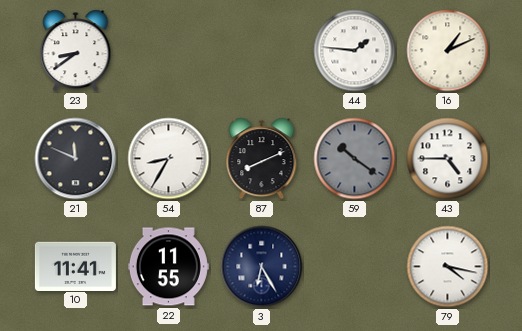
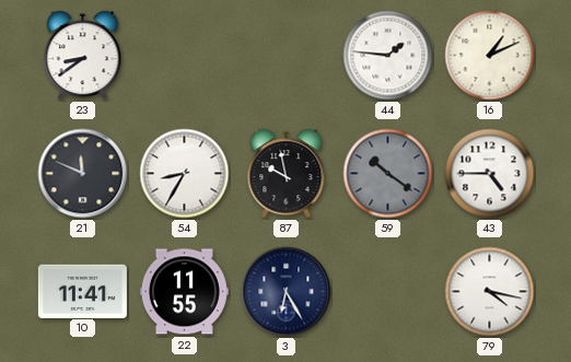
87: 8:11 -> 9:58
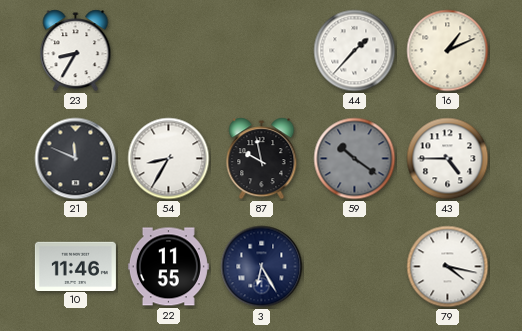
23: 8:39 -> 8:35
44: 1:46 -> 1:37
10: 11:41 -> 11:46
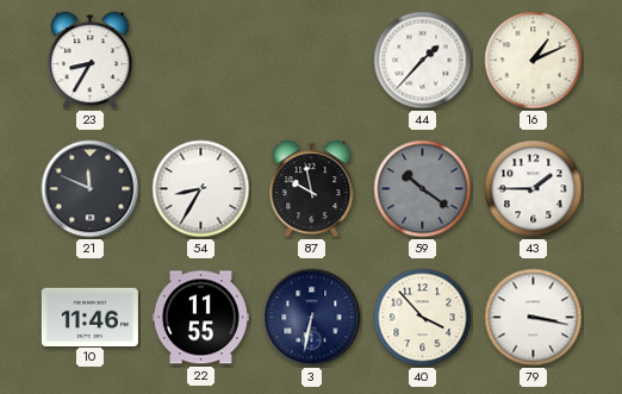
43: 4:45 -> 1:45
3: 6:25 -> 6:32
40: none -> 3:53
79: 4:17 -> 3:17
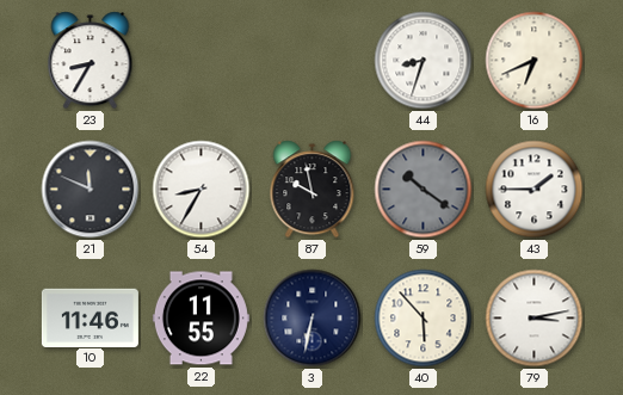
44: 1:37 -> 8:33
16: 1:11 -> 6:41
40: 3:53 -> 5:53
79: 3:17 -> 3:13
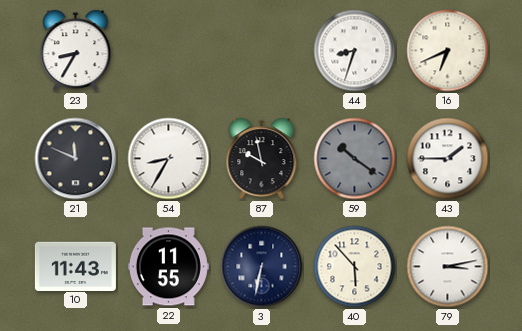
10: 11:46 -> 11:43
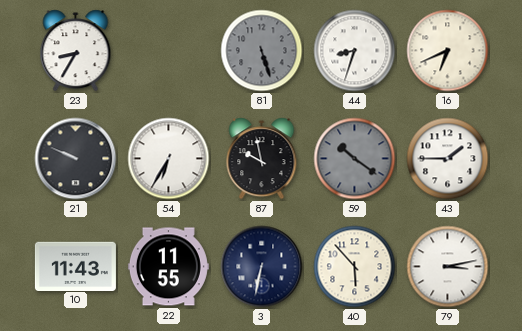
81: none -> 5:27
21: 11:49 -> 9:49
54: 8:35 -> 6:35
